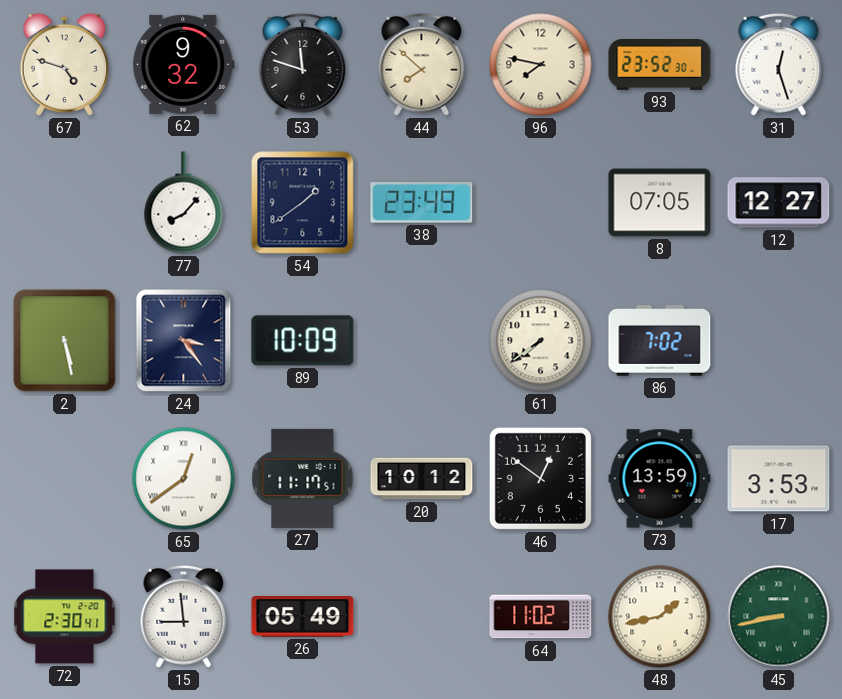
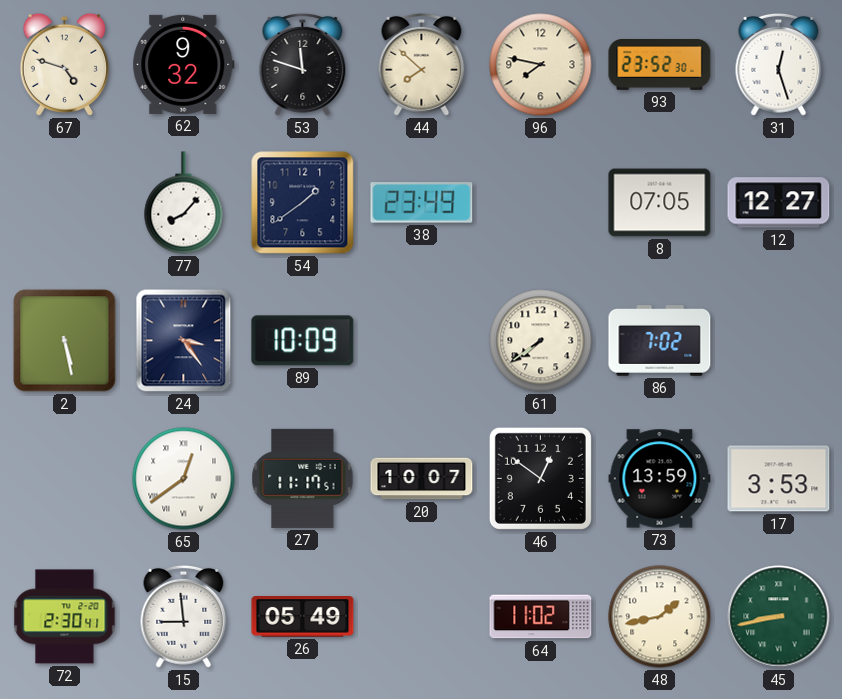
20: 10:12 -> 10:07
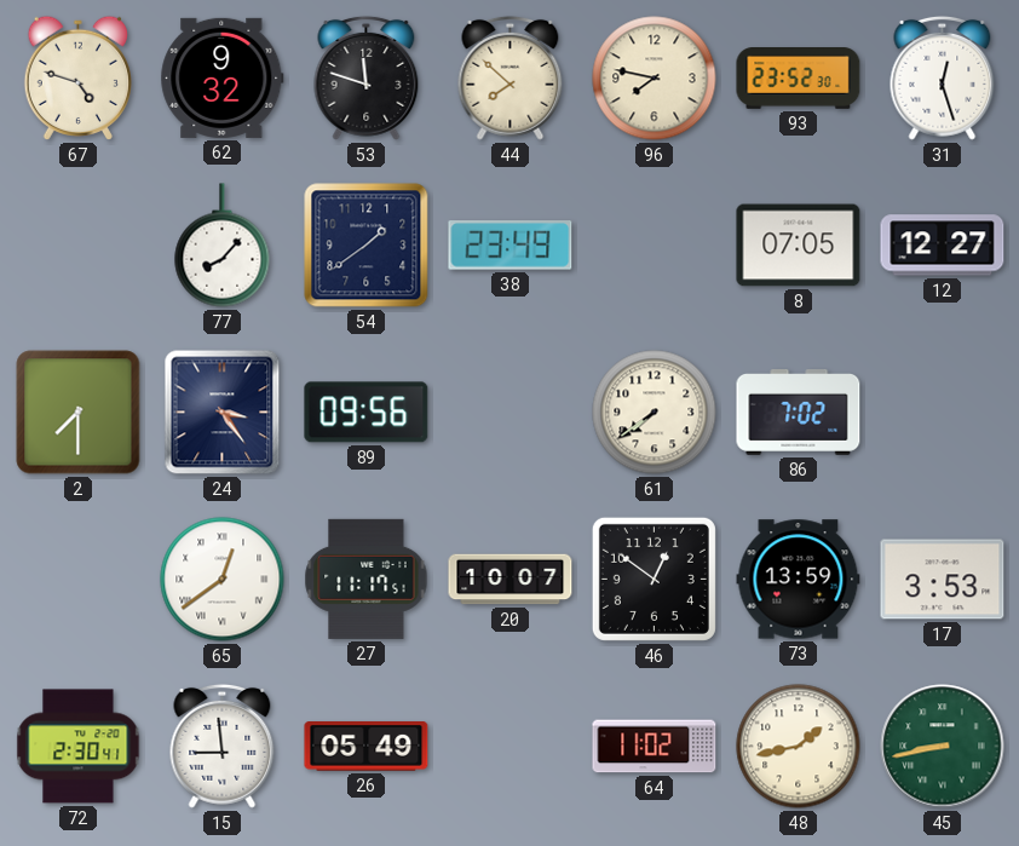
2: 5:28 -> 7:30
89: 10:09 -> 09:56
